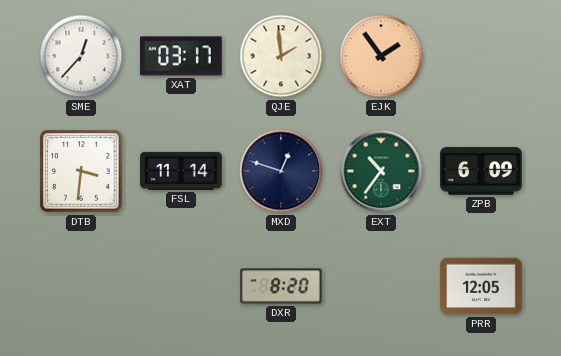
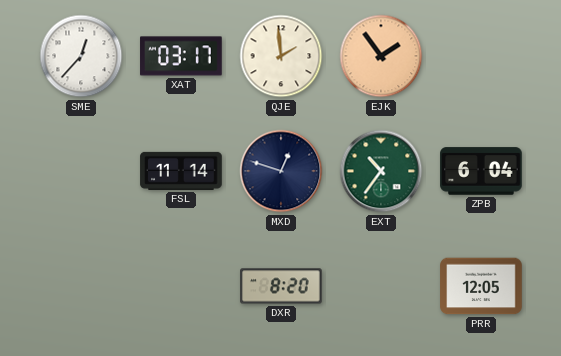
DTB: 3:31 -> none
ZPB: 6:09 -> 6:04
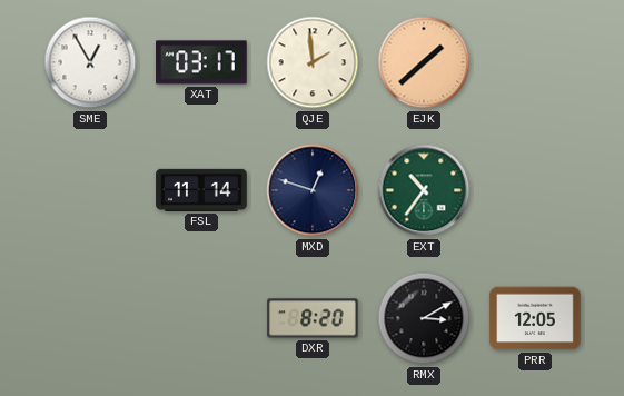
SME: 12:37 -> 12:55
EJK: 1:54 -> 1:38
ZPB: 6:04 -> none
RMX: none -> 3:10
